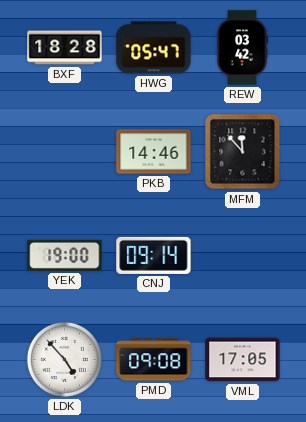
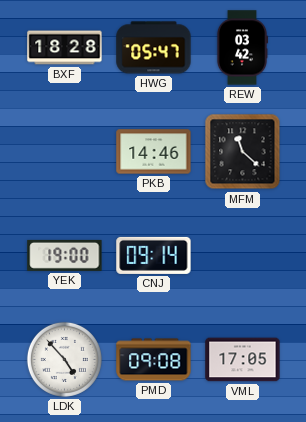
MFM: 11:53 -> 11:22
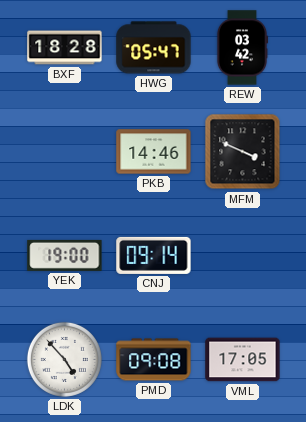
MFM: 11:22 -> 3:49
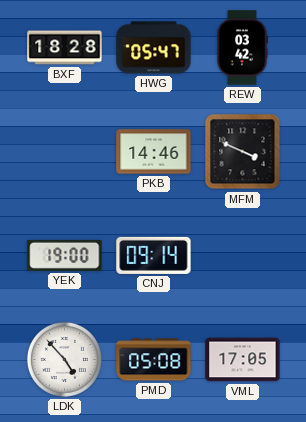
PMD: 09:08 -> 05:08
